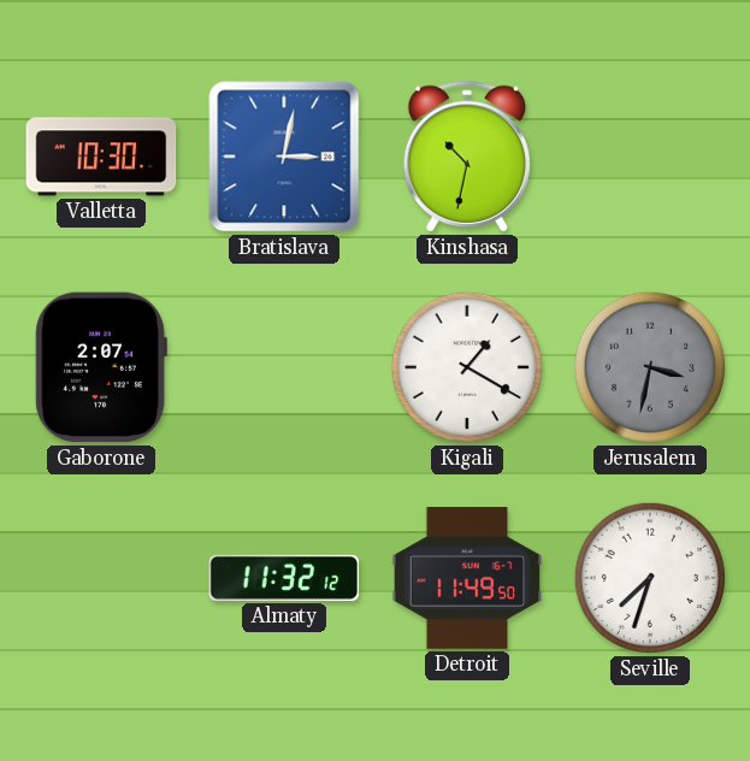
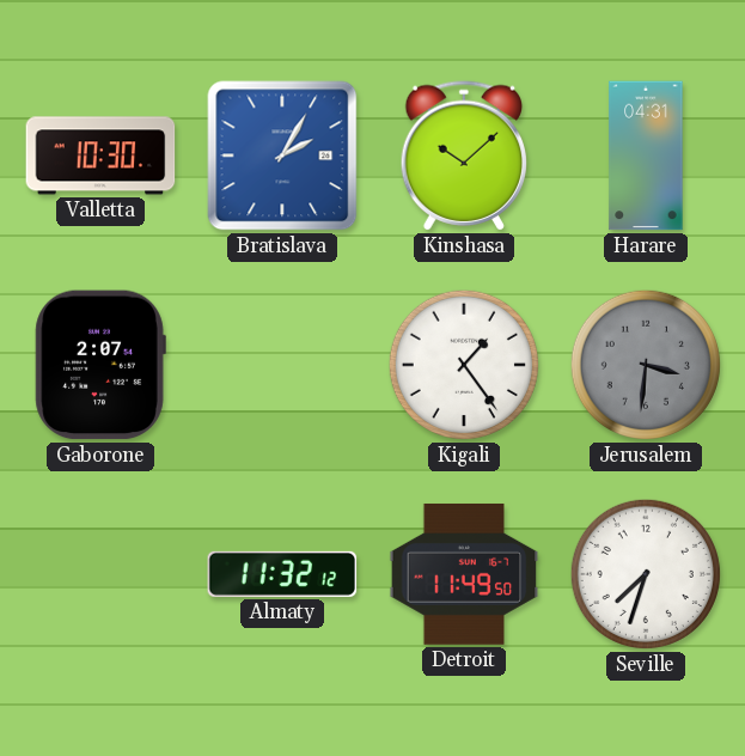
Bratislava: 3:02 -> 2:05
Kinshasa: 10:32 -> 10:08
Harare: none -> 04:31
Kigali: 1:20 -> 1:24
Jerusalem: 3:32 -> 3:31
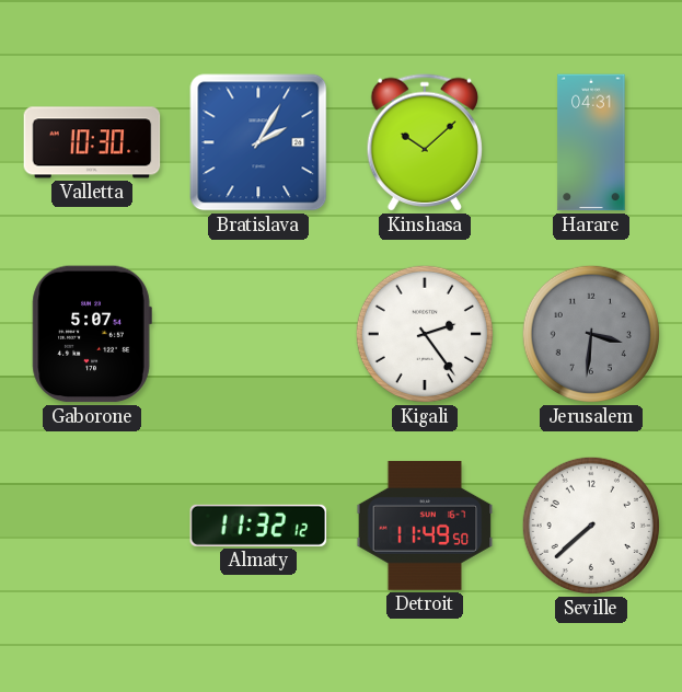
Gaborone: 2:07 -> 5:07
Kigali: 1:24 -> 2:24
Seville: 7:33 -> 7:38
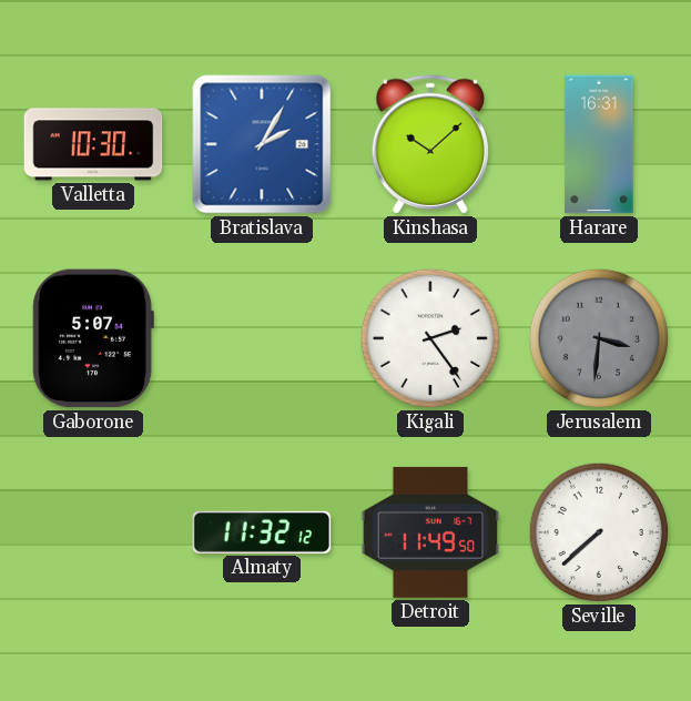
Harare: 04:31 -> 16:31
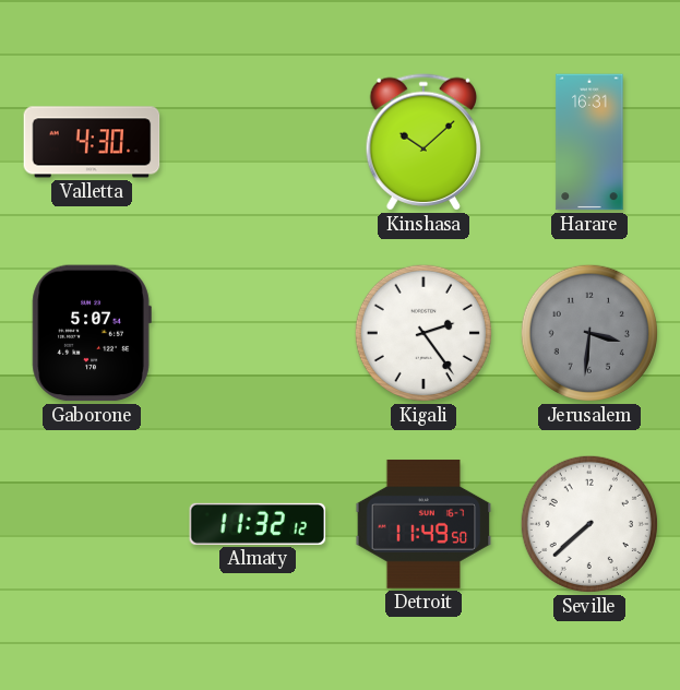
Valletta: 10:30 -> 4:30
Bratislava: 2:05 -> none
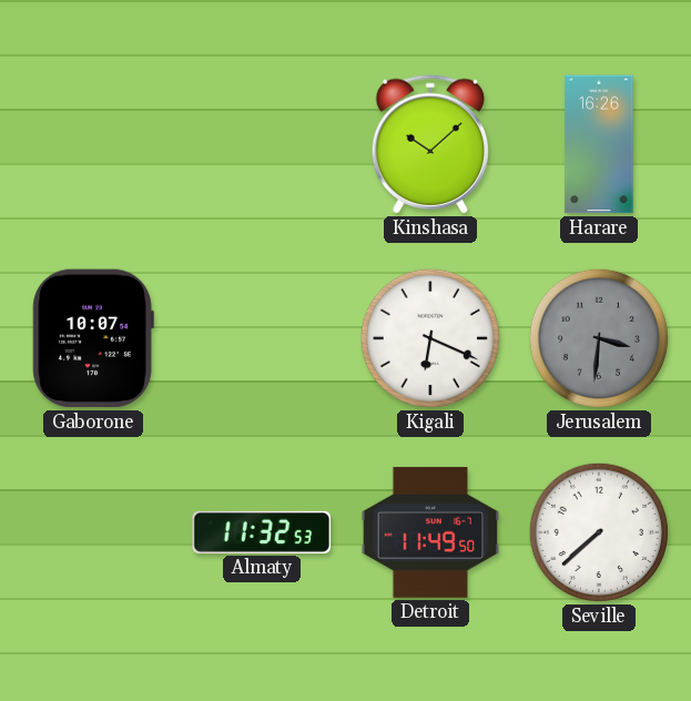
Valletta: 4:30 -> none
Harare: 16:31 -> 16:26
Gaborone: 5:07 -> 10:07
Kigali: 2:24 -> 6:19
Almaty: 11:32:12 -> 11:32:53
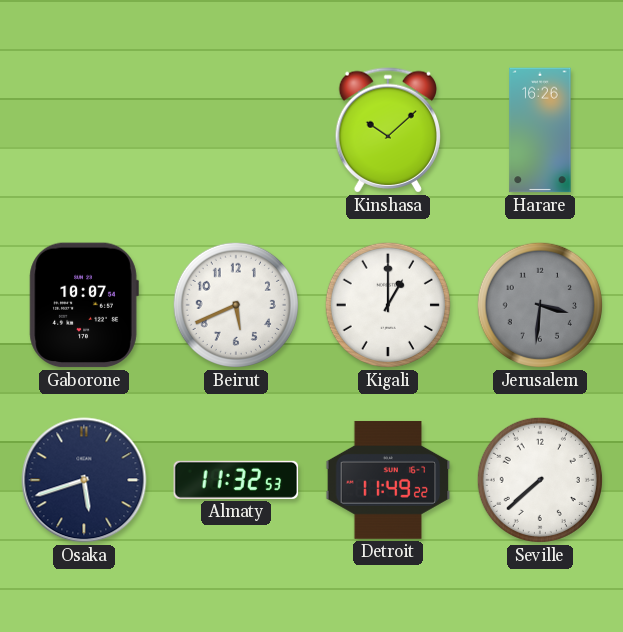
Beirut: none -> 5:41
Kigali: 6:19 -> 1:00
Osaka: none -> 5:42
Detroit: 11:49:50 -> 11:49:22
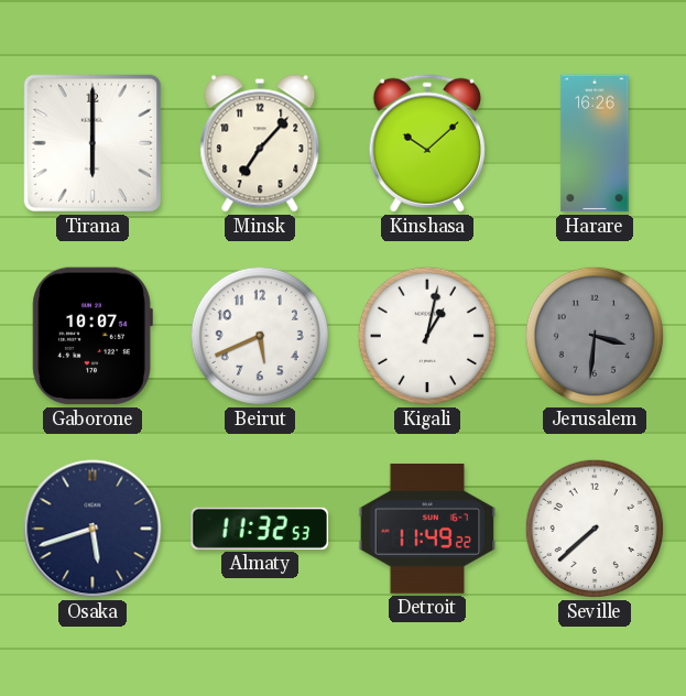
Tirana: none -> 6:00
Minsk: none -> 7:07
Kigali: 1:00 -> 1:02
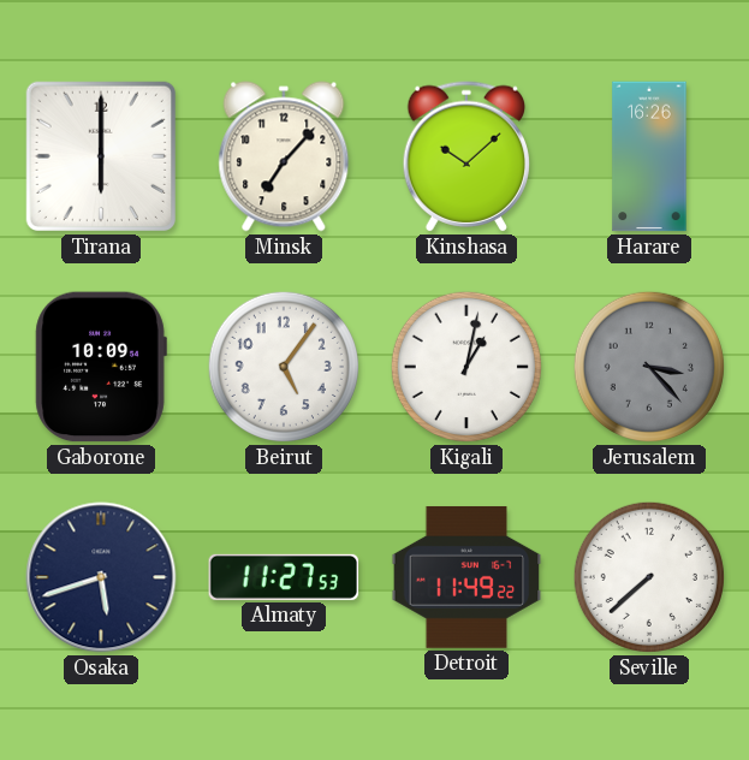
Gaborone: 10:07 -> 10:09
Beirut: 5:41 -> 5:06
Jerusalem: 3:31 -> 3:23
Almaty: 11:32 -> 11:27
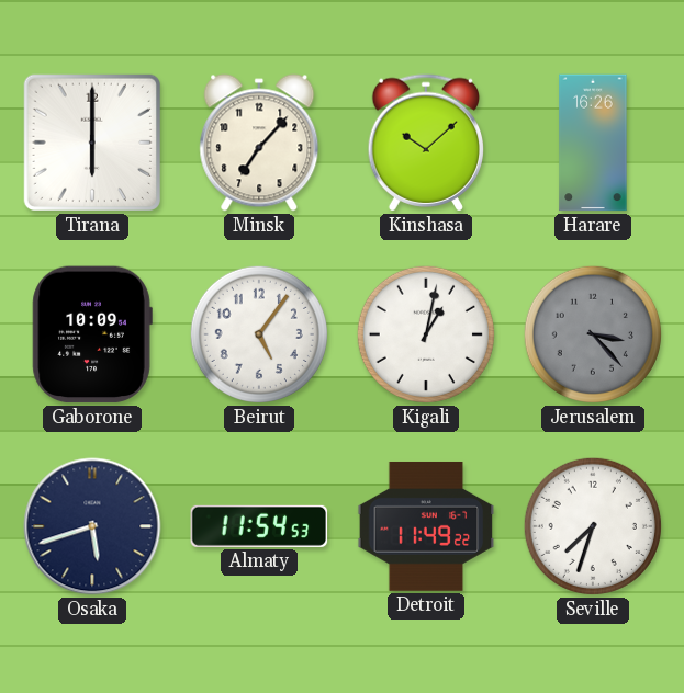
Almaty: 11:27 -> 11:54
Seville: 7:38 -> 7:33
